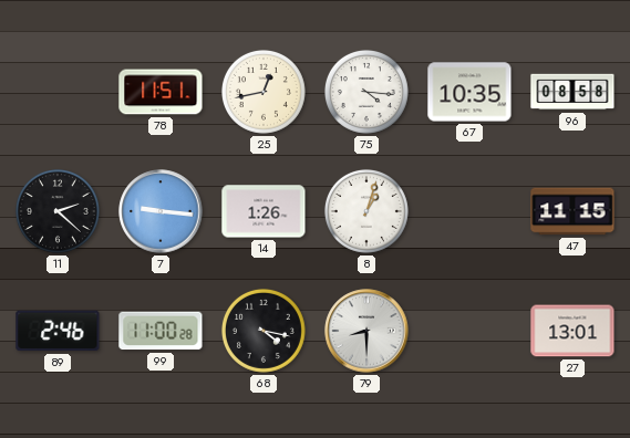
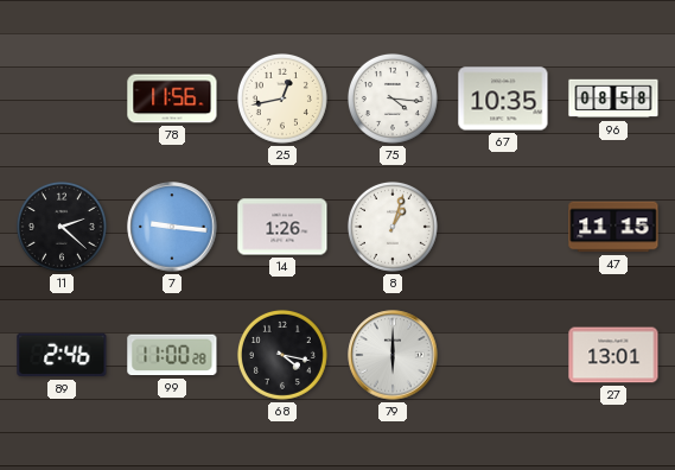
78: 11:51 -> 11:56
79: 8:30 -> 6:00
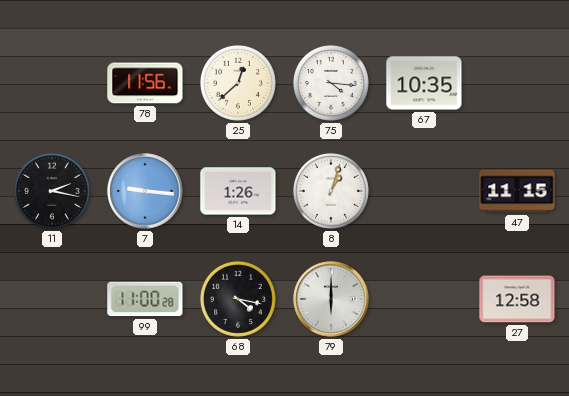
25: 12:43 -> 12:38
96: 08:58 -> none
11: 2:22 -> 2:17
89: 2:46 -> none
27: 13:01 -> 12:58
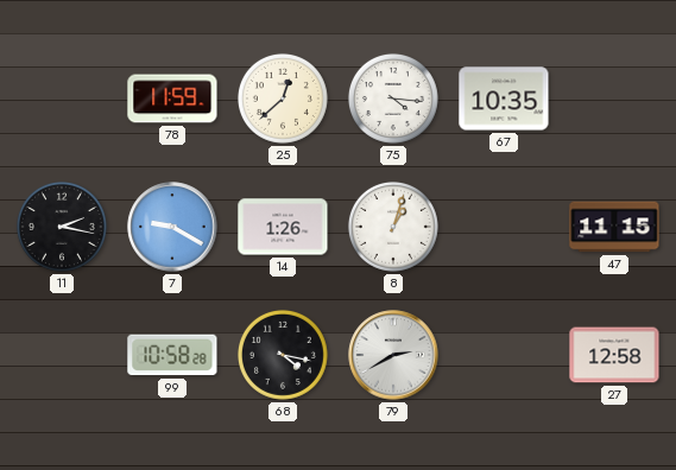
78: 11:56 -> 11:59
7: 9:16 -> 9:20
99: 11:00 -> 10:58
79: 6:00 -> 2:40
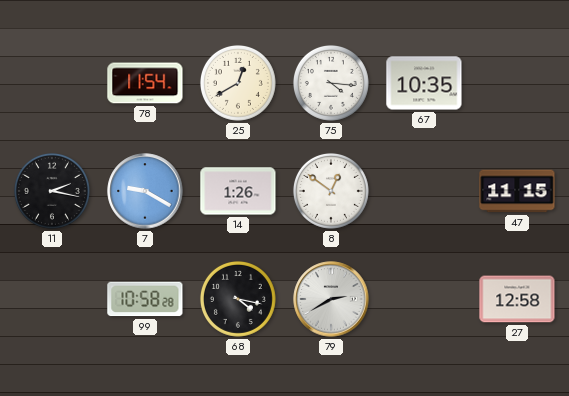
78: 11:59 -> 11:54
25: 12:38 -> 12:40
8: 1:03 -> 12:51
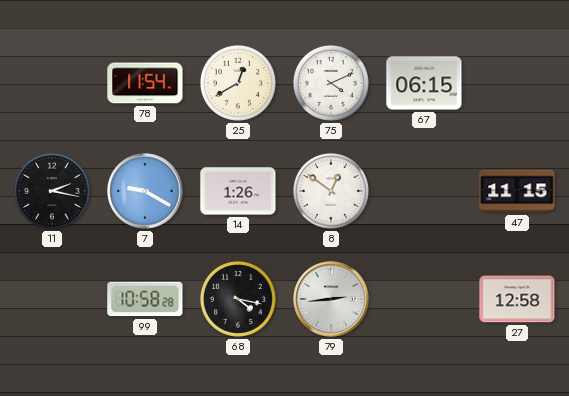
75: 4:16 -> 4:11
67: 10:35 -> 06:15
79: 2:40 -> 2:44
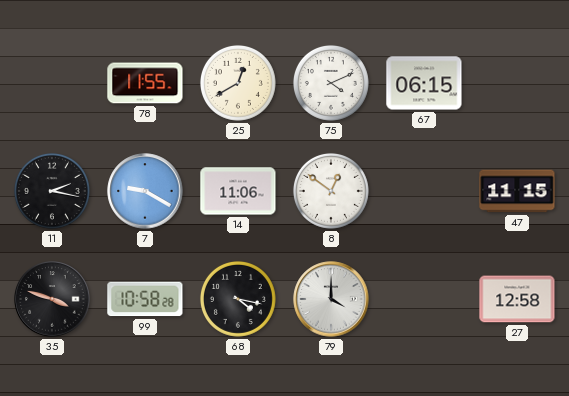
78: 11:54 -> 11:55
14: 1:26 -> 11:06
35: none -> 3:48
79: 2:44 -> 4:00
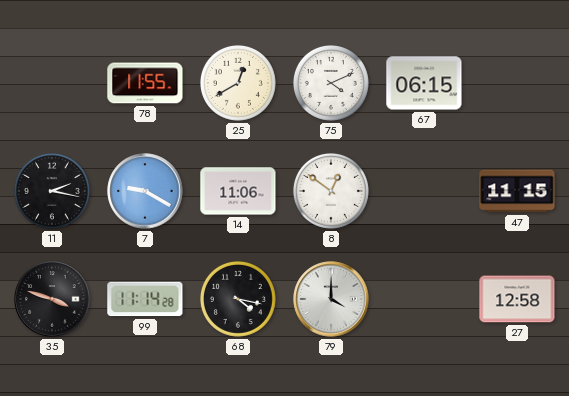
99: 10:58 -> 11:14
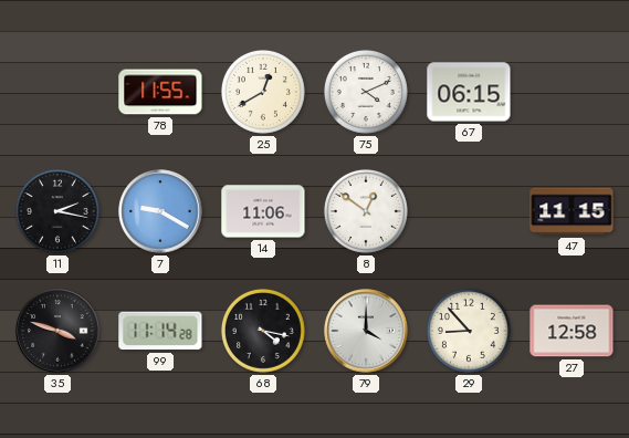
29: none -> 8:53
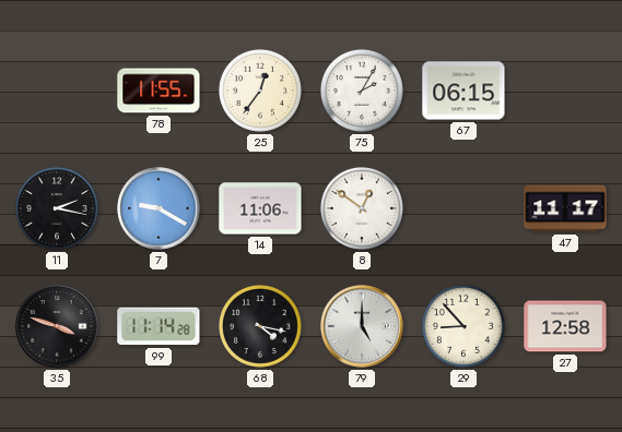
25: 12:40 -> 12:36
75: 4:11 -> 2:05
47: 11:15 -> 11:17
79: 4:00 -> 5:00
